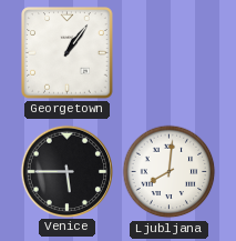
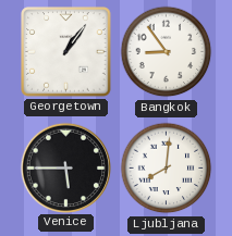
Bangkok: none -> 8:54
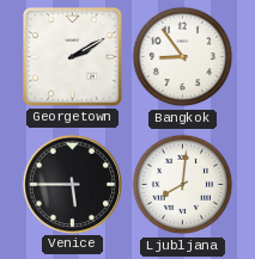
Georgetown: 1:06 -> 2:10
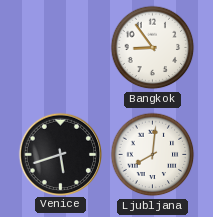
Georgetown: 2:10 -> none
Venice: 5:45 -> 5:42
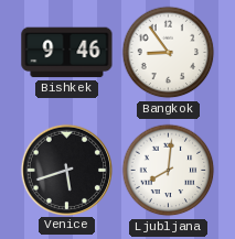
Bishkek: none -> 9:46
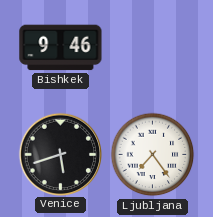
Bangkok: 8:54 -> none
Ljubljana: 8:01 -> 7:24
